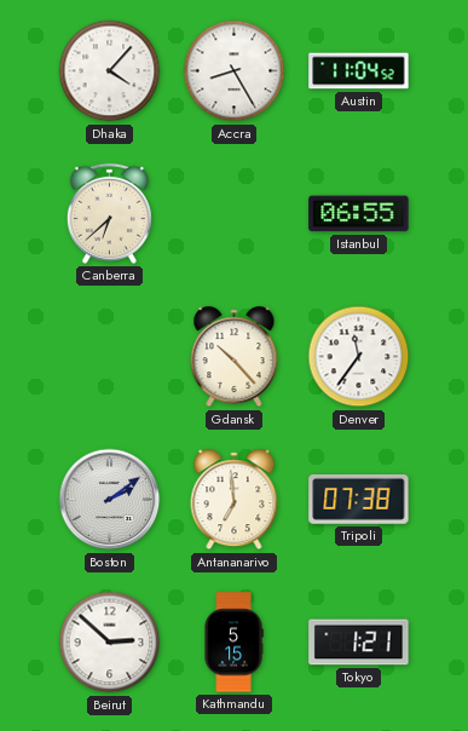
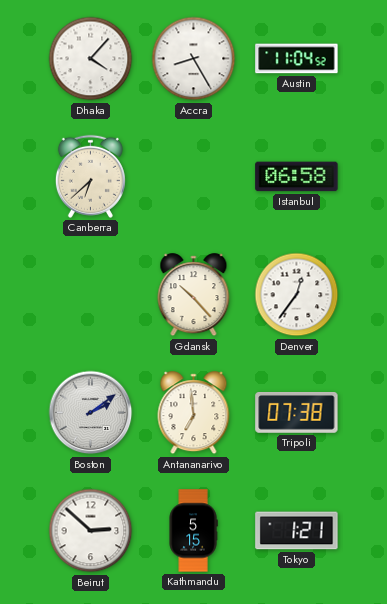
Istanbul: 06:55 -> 06:58
Denver: 11:36 -> 12:36
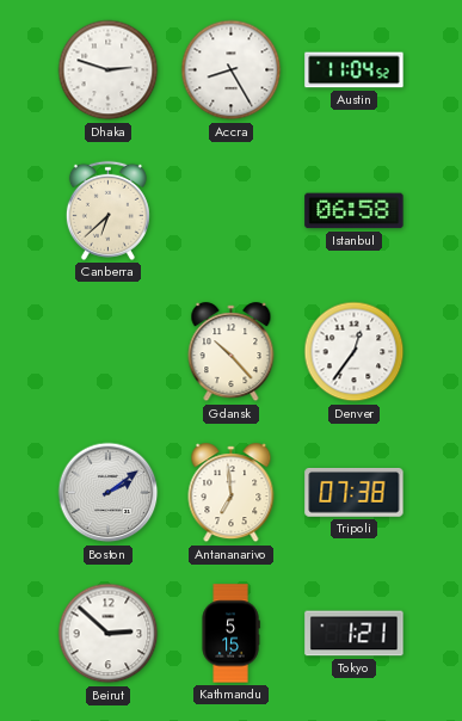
Dhaka: 4:07 -> 2:48
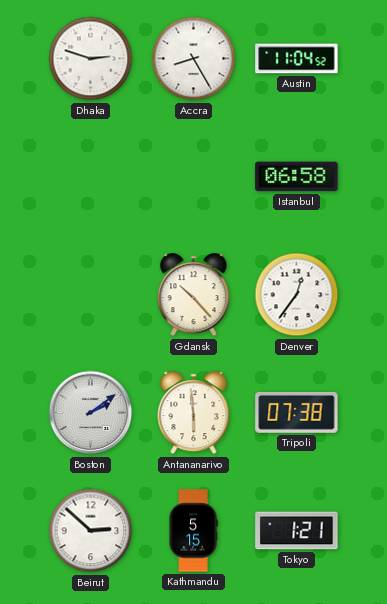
Canberra: 6:38 -> none
Antananarivo: 6:59 -> 5:59
